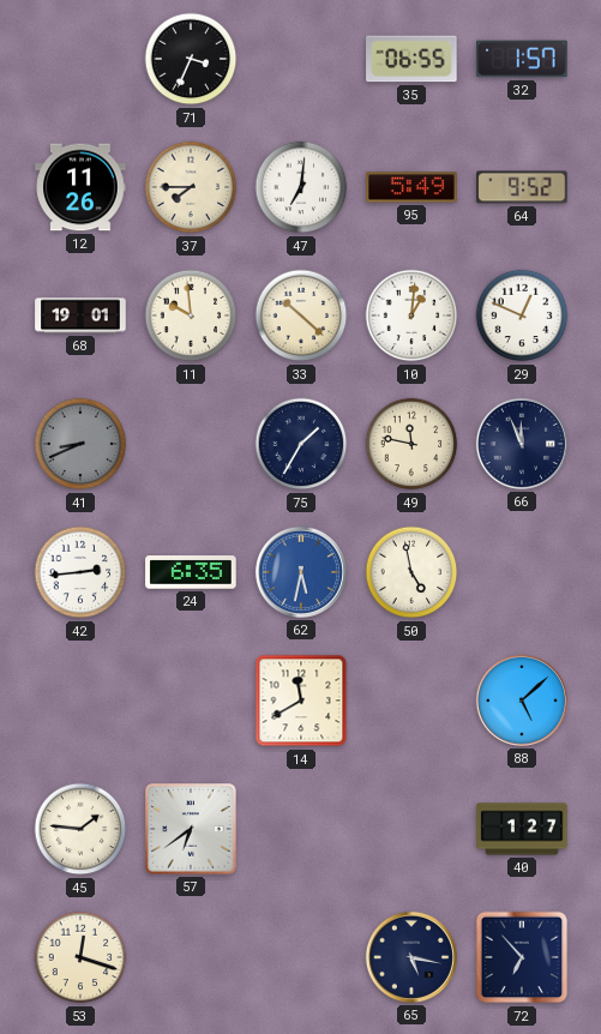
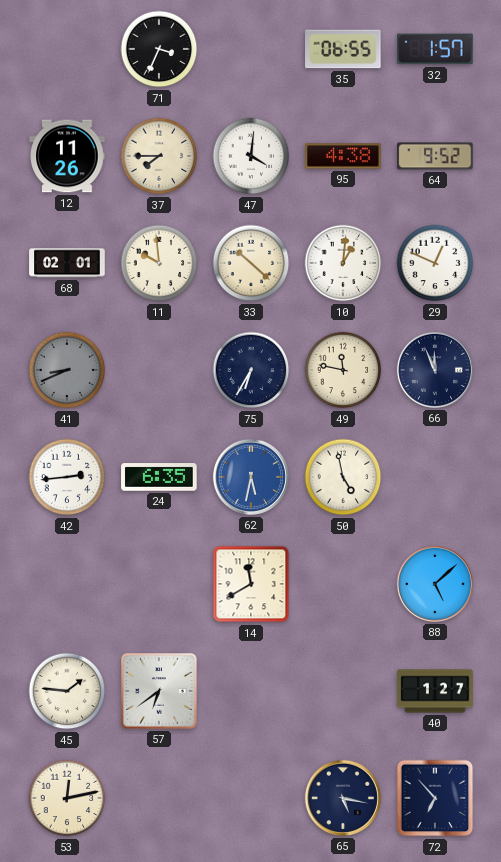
47: 7:01 -> 4:01
95: 5:49 -> 4:38
68: 19:01 -> 02:01
75: 1:35 -> 6:35
53: 12:18 -> 12:13
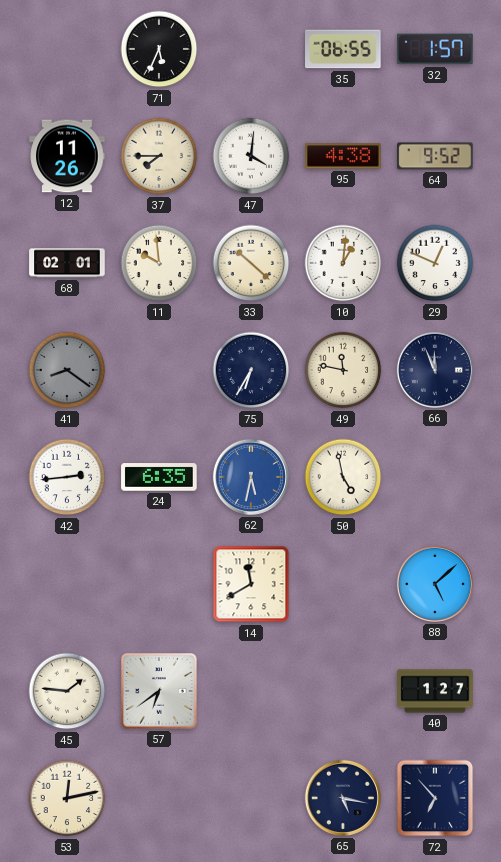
71: 3:34 -> 5:34
41: 8:41 -> 8:21
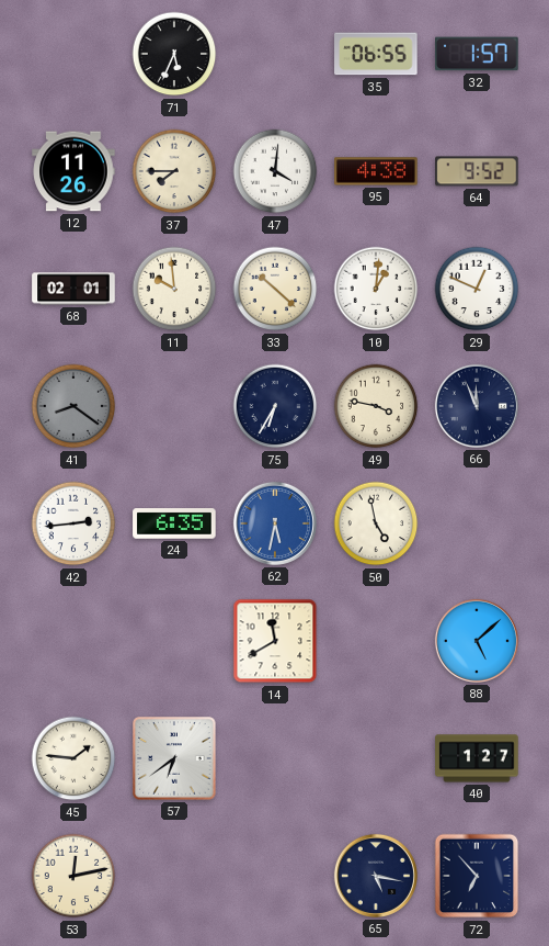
49: 11:47 -> 3:47
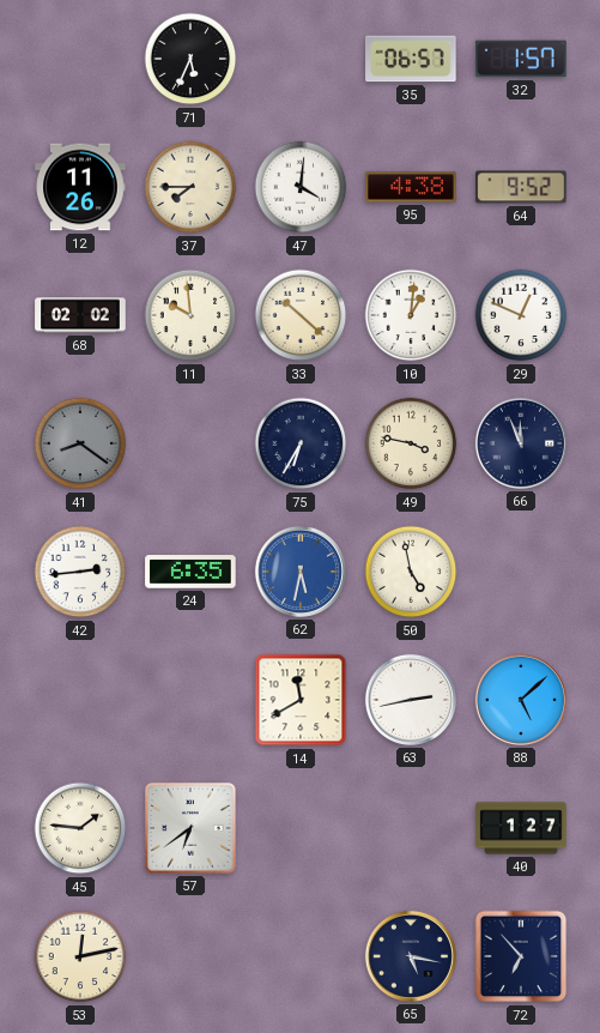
35: 06:55 -> 06:57
68: 02:01 -> 02:02
63: none -> 2:43
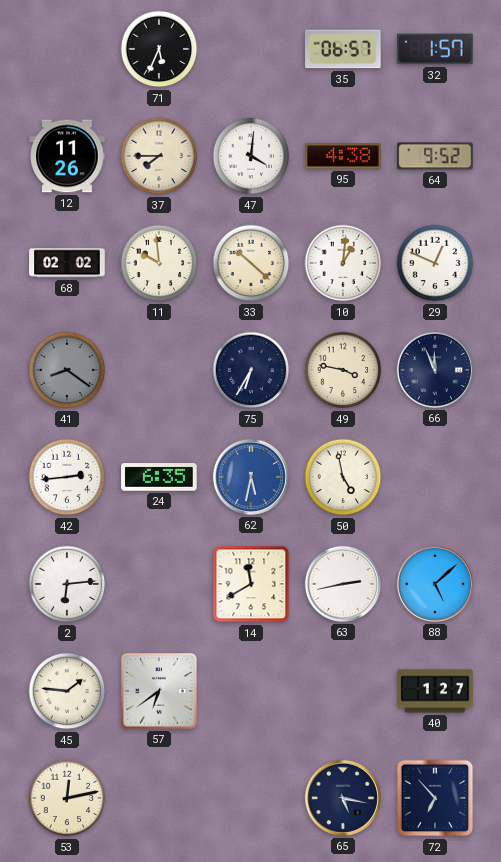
2: none -> 6:14
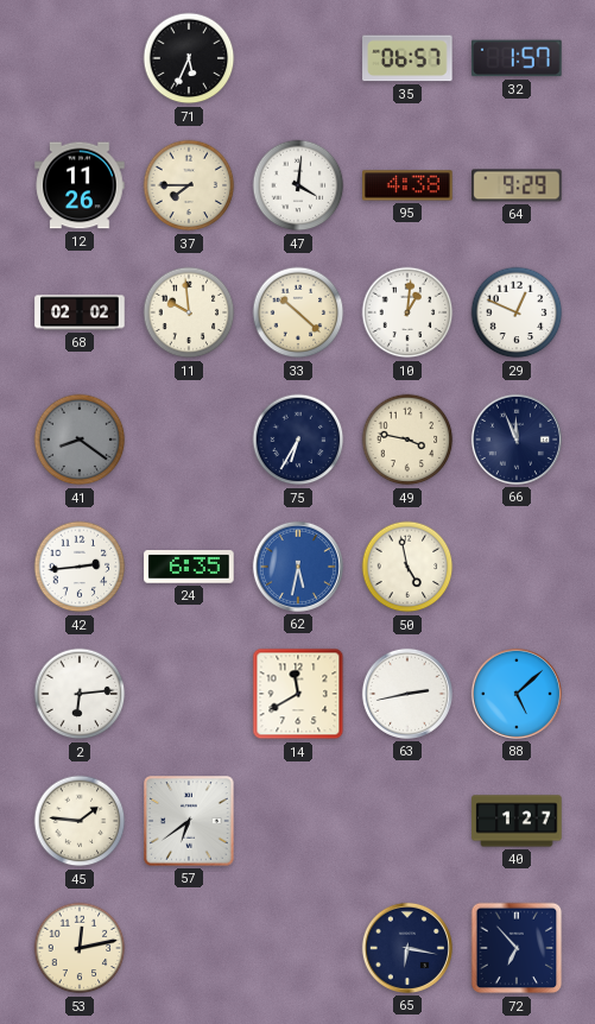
64: 9:52 -> 9:29
65: 5:17 -> 6:17
